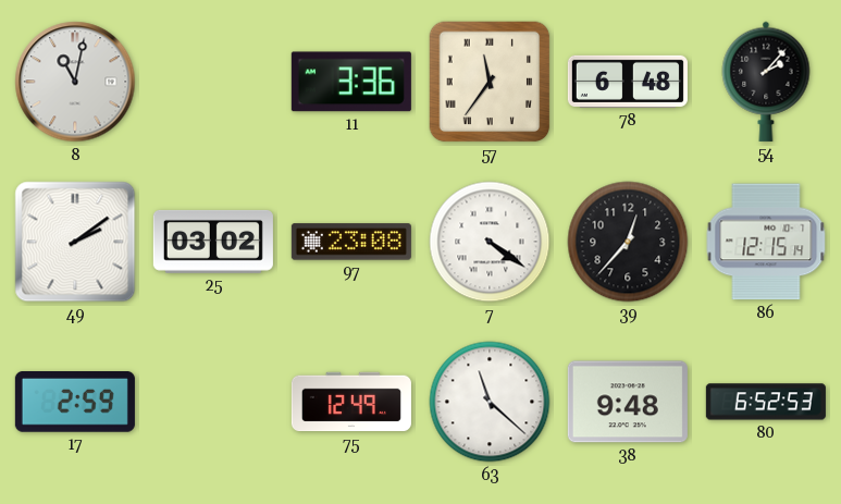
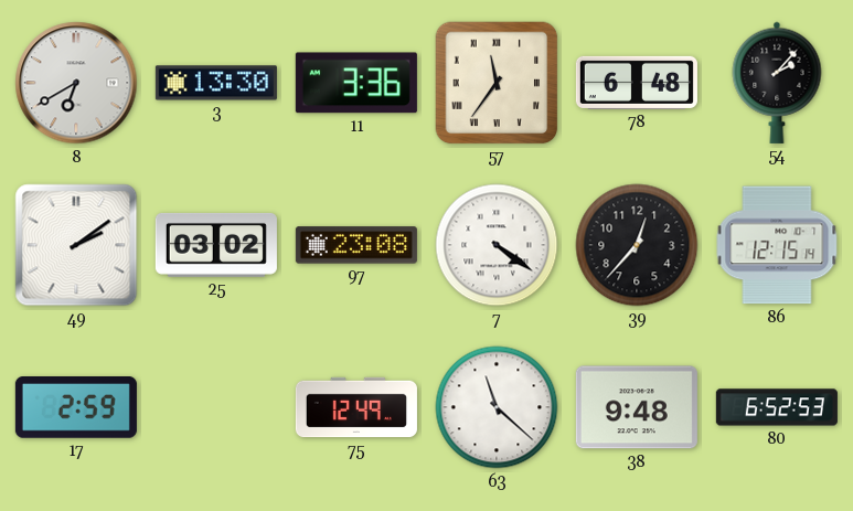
8: 11:02 -> 6:40
3: none -> 13:30
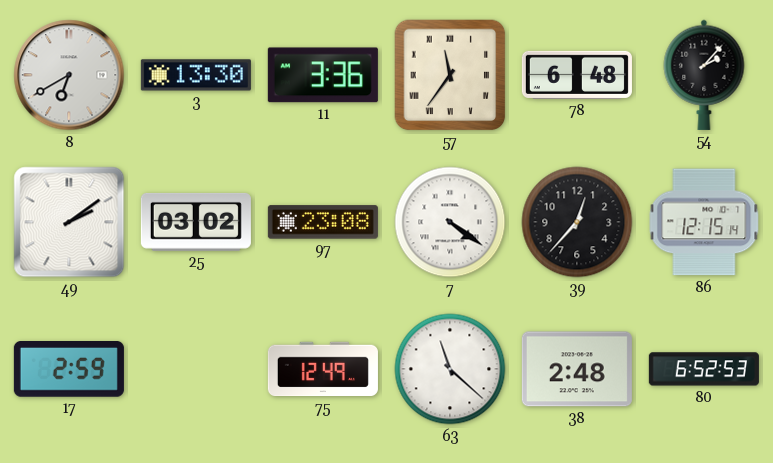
38: 9:48 -> 2:48
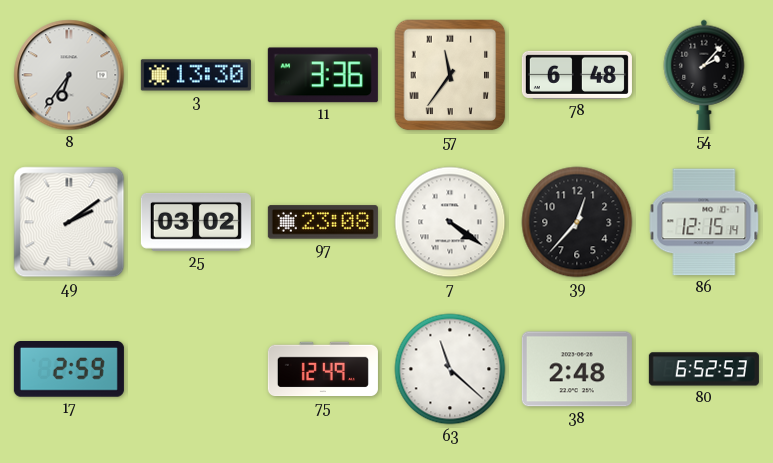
8: 6:40 -> 6:36
